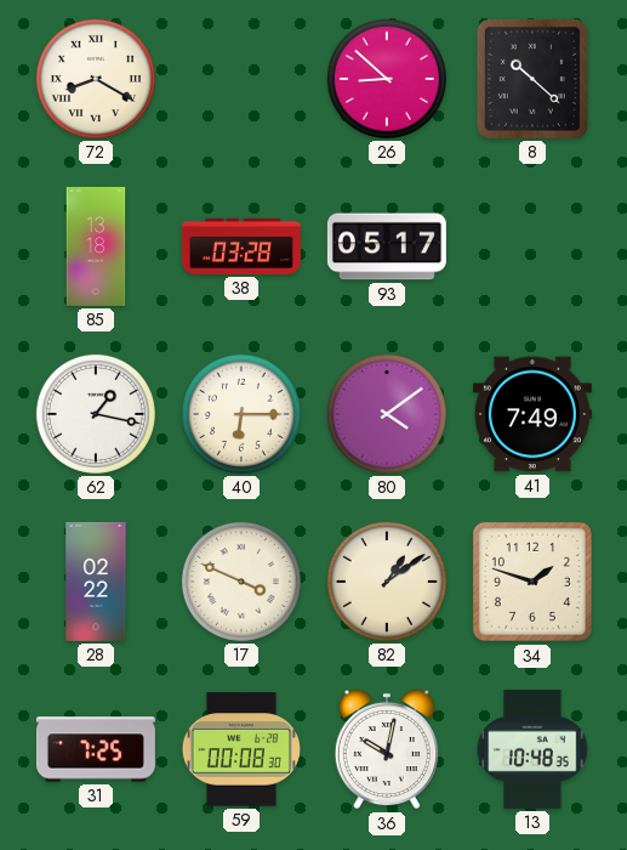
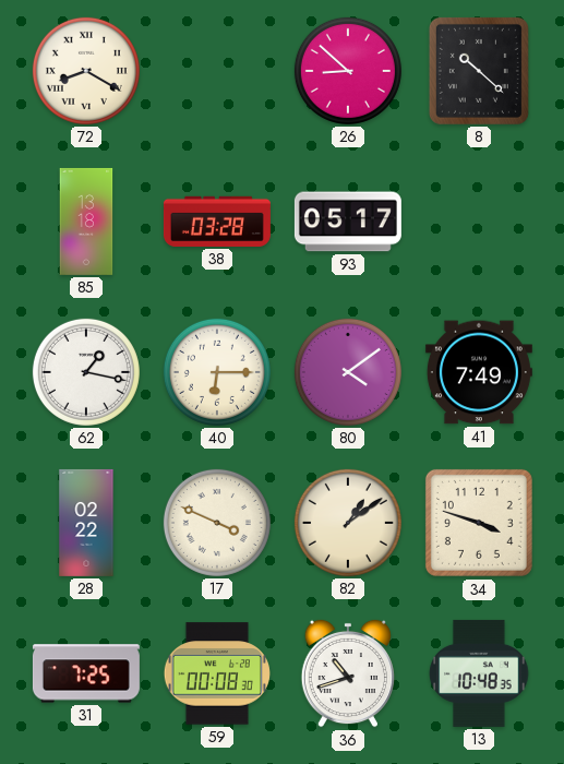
34: 1:48 -> 3:48
36: 10:02 -> 10:42
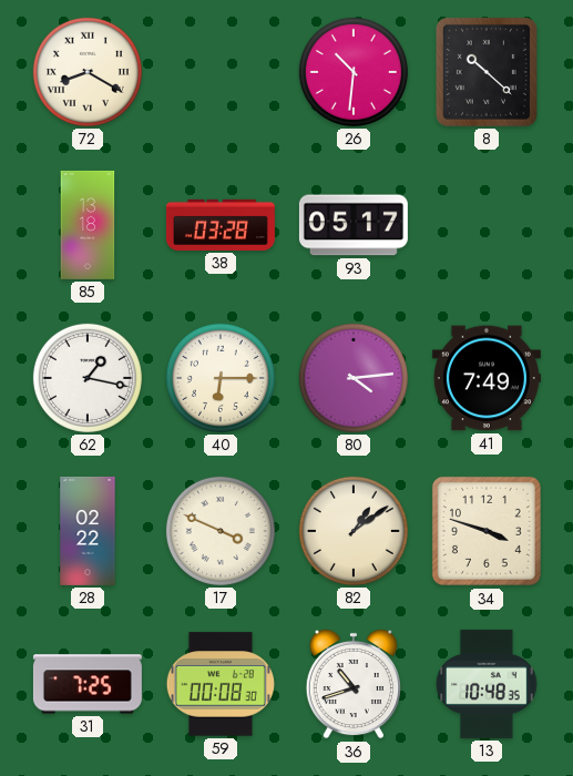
26: 8:52 -> 10:31
80: 4:09 -> 4:14
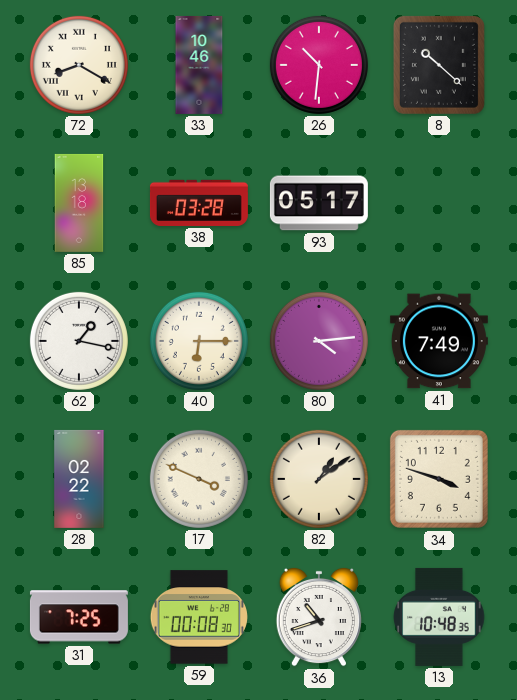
33: none -> 10:46
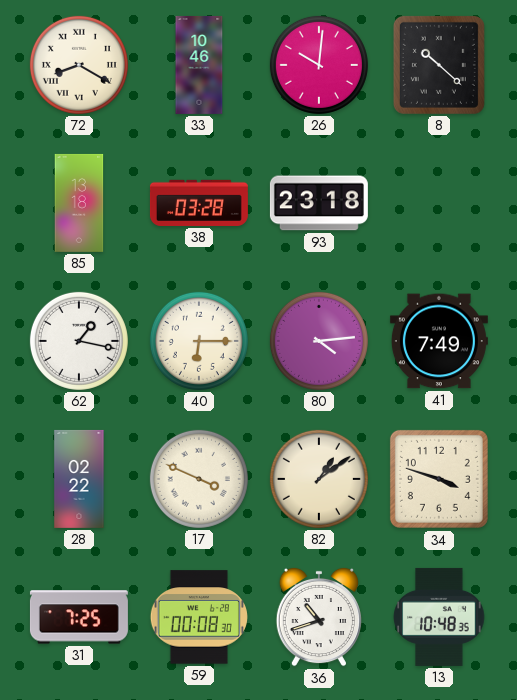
26: 10:31 -> 10:01
93: 05:17 -> 23:18
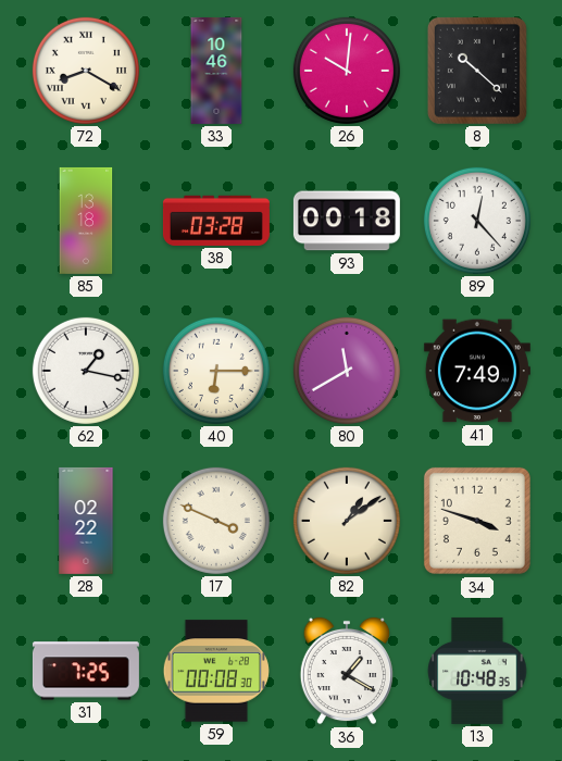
93: 23:18 -> 00:18
89: none -> 12:23
80: 4:14 -> 11:40
36: 10:42 -> 1:20
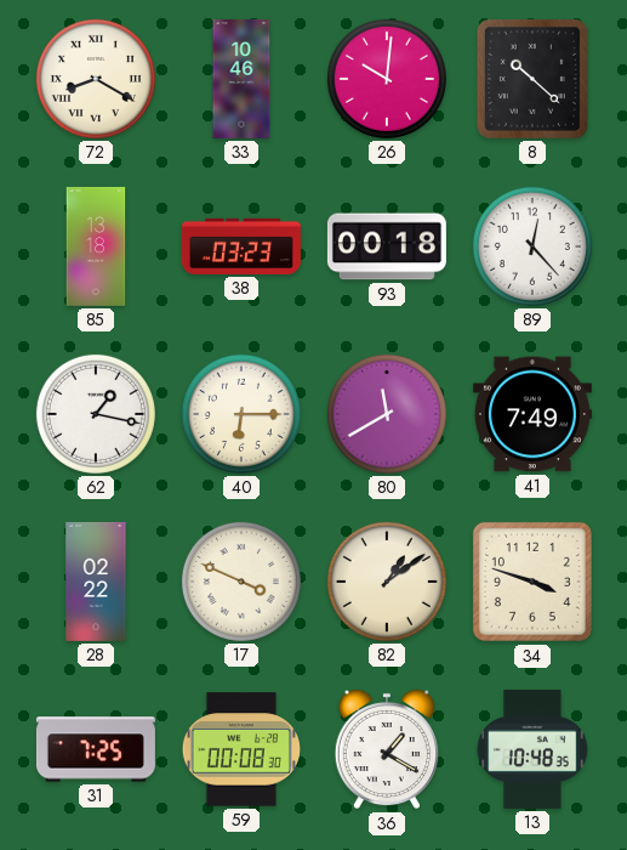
38: 03:28 -> 03:23
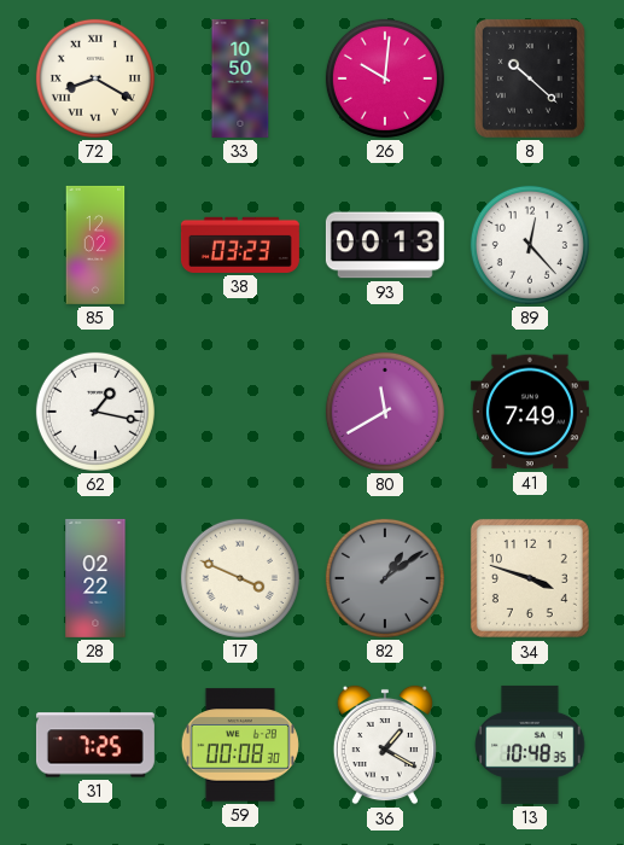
33: 10:46 -> 10:50
85: 13:18 -> 12:02
93: 00:18 -> 00:13
40: 6:15 -> none
82 dial: cream -> grey
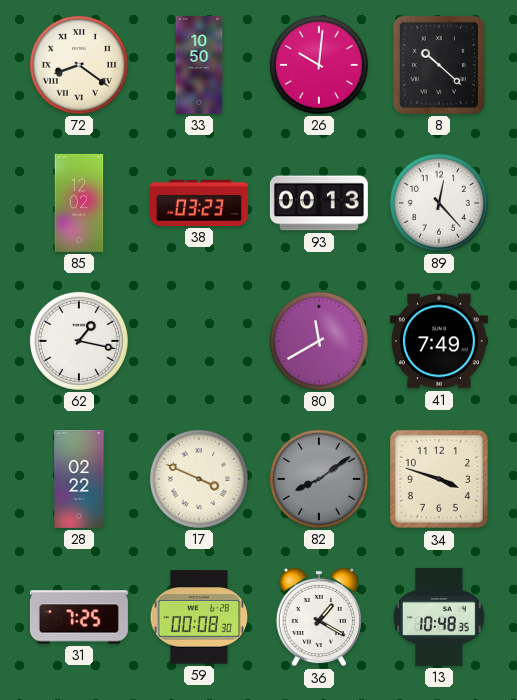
72: 8:20 -> 8:21
82: 1:09 -> 8:09
